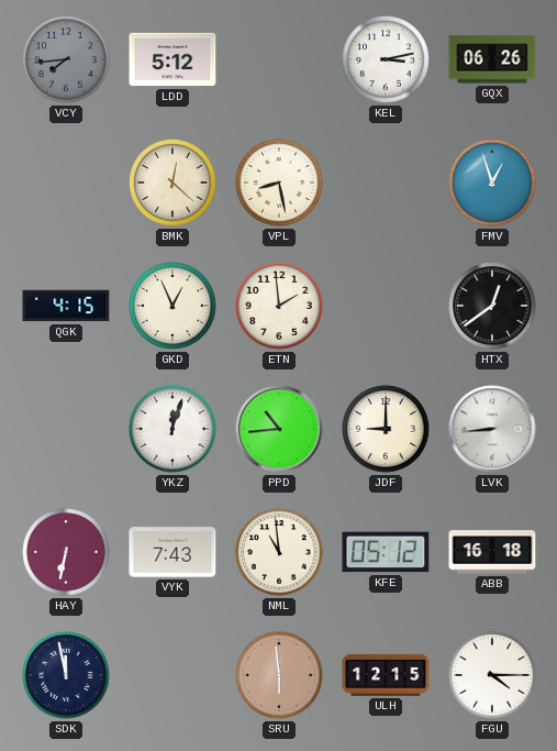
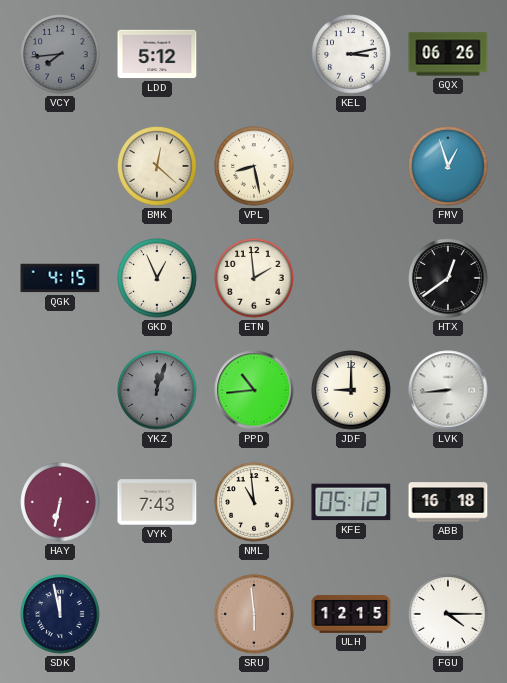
YKZ dial: white -> grey
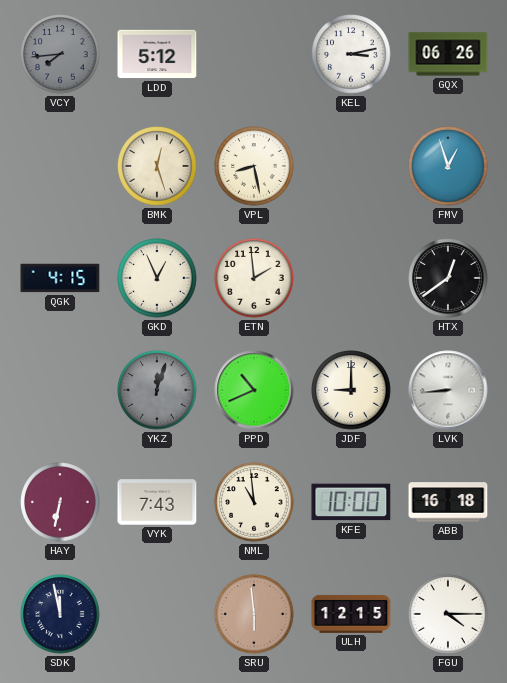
BMK: 12:22 -> 12:27
PPD: 10:44 -> 10:41
KFE: 05:12 -> 10:00
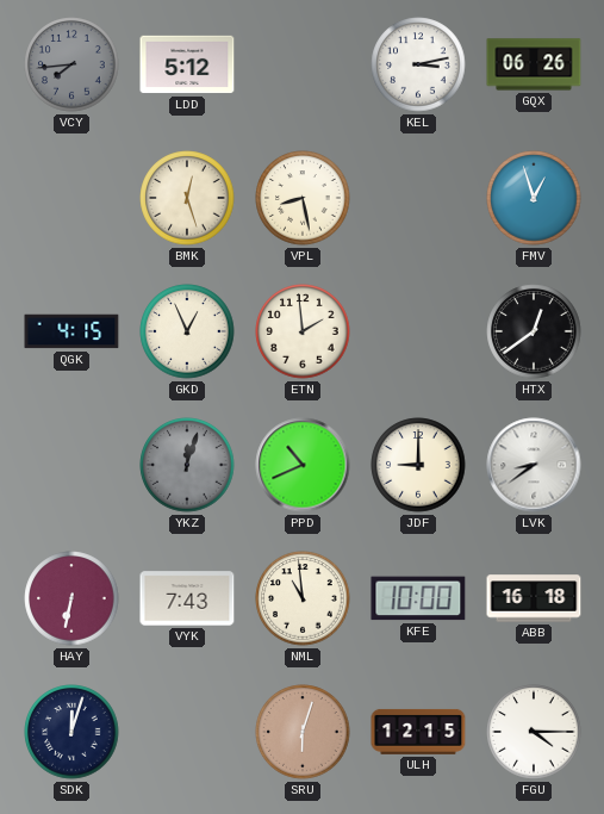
LVK: 8:44 -> 8:39
SDK: 11:58 -> 12:03
SRU: 5:59 -> 6:03
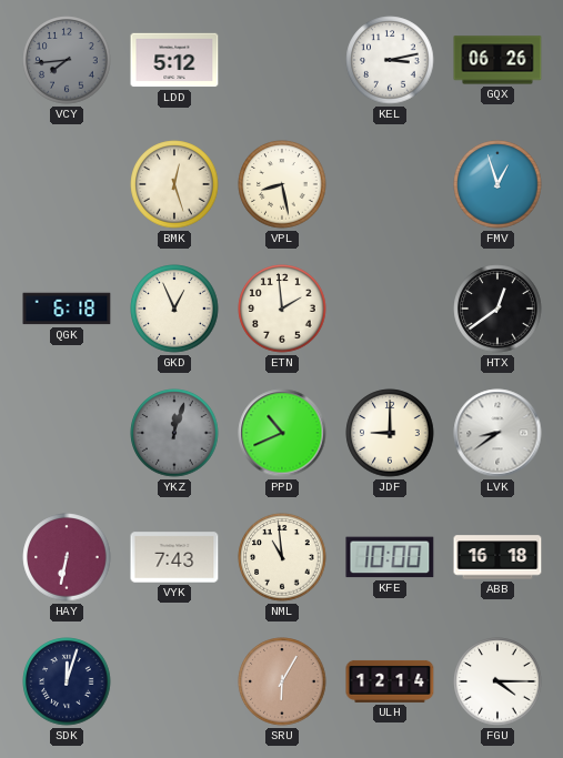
QGK: 4:15 -> 6:18
SRU: 6:03 -> 6:05
ULH: 12:15 -> 12:14
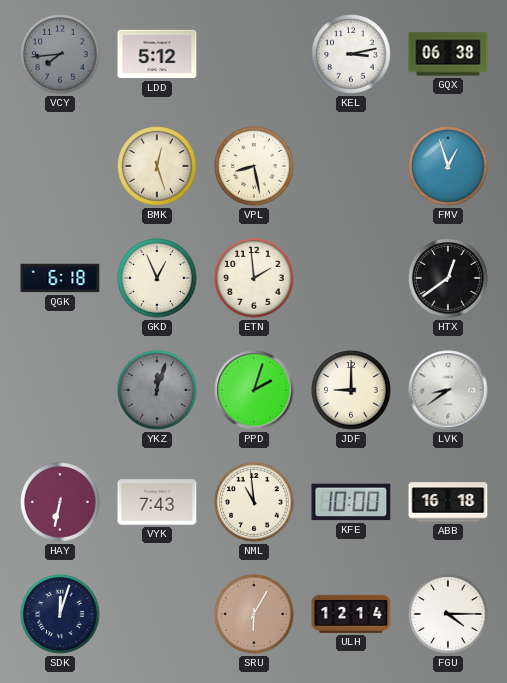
GQX: 06:26 -> 06:38
PPD: 10:41 -> 2:03
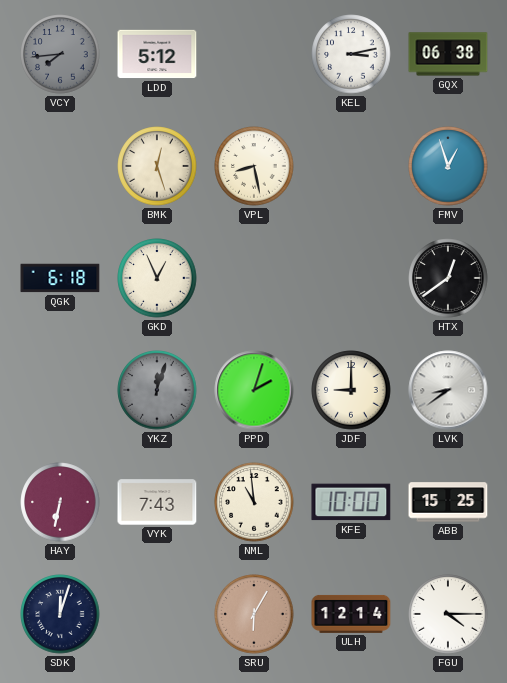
ETN: 1:59 -> none
ABB: 16:18 -> 15:25
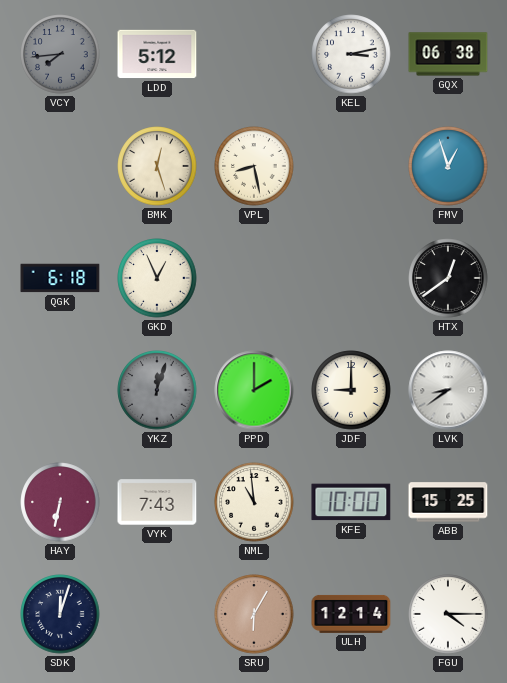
PPD: 2:03 -> 2:00
